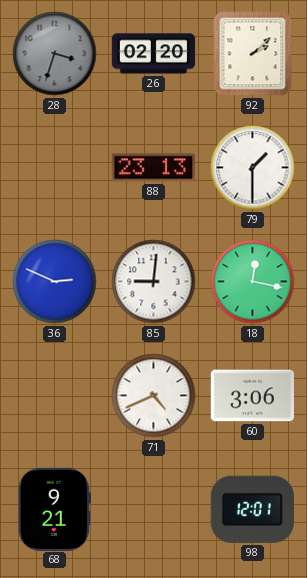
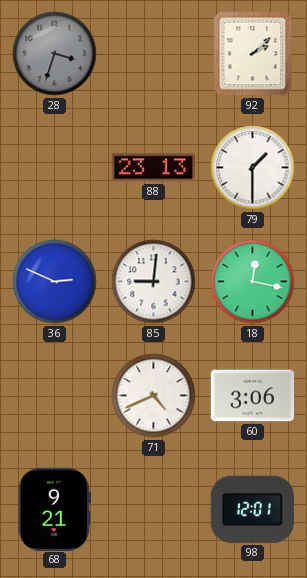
26: 02:20 -> none
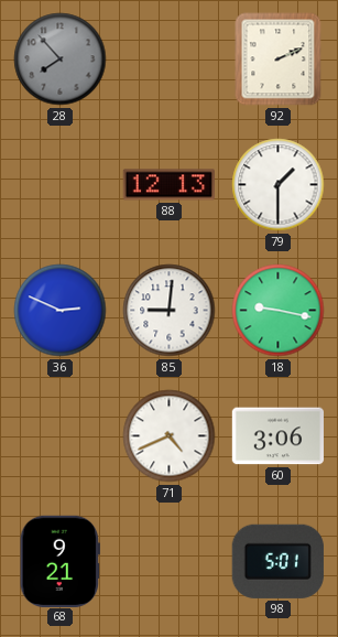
28: 3:33 -> 7:53
92: 2:08 -> 2:11
88: 23:13 -> 12:13
18: 12:17 -> 9:17
98: 12:01 -> 5:01
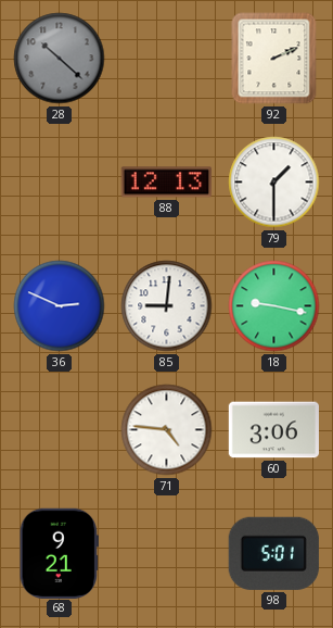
28: 7:53 -> 10:22
71: 4:41 -> 4:46
